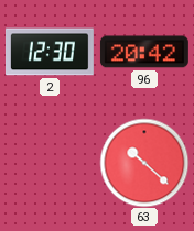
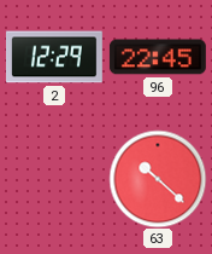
2: 12:30 -> 12:29
96: 20:42 -> 22:45
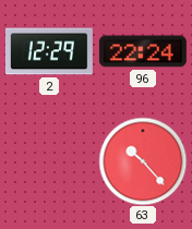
96: 22:45 -> 22:24
63: 10:22 -> 10:23
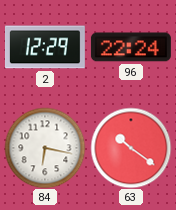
84: none -> 6:17
63: 10:23 -> 10:21
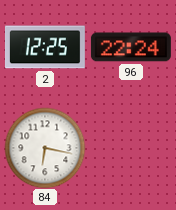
2: 12:29 -> 12:25
63: 10:21 -> none
